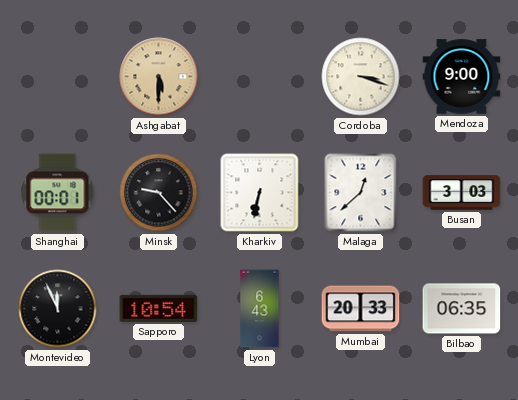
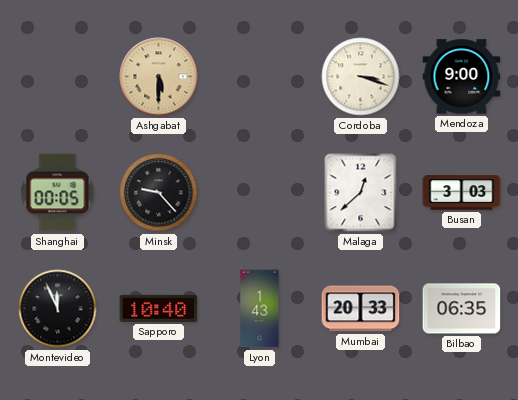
Shanghai: 00:01 -> 00:05
Kharkiv: 6:32 -> none
Sapporo: 10:54 -> 10:40
Lyon: 6:43 -> 1:43
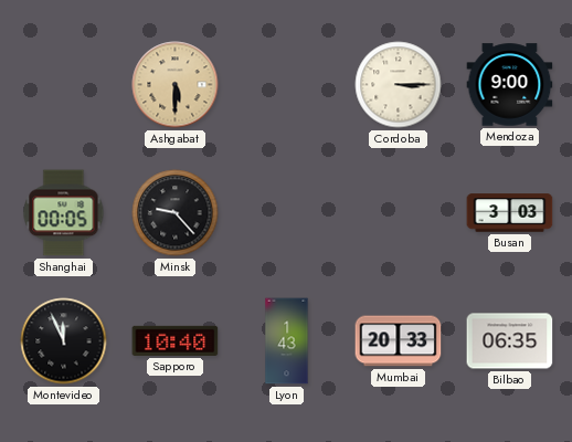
Cordoba: 3:18 -> 3:15
Malaga: 12:38 -> none
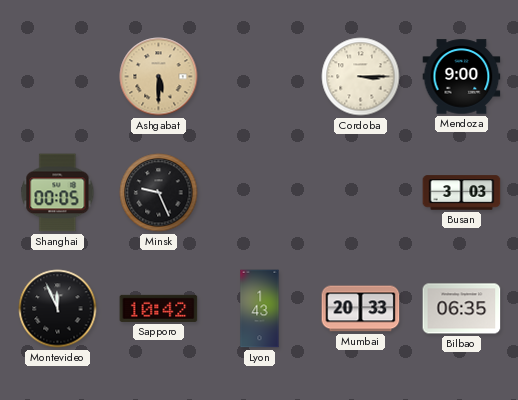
Minsk: 9:23 -> 9:26
Sapporo: 10:40 -> 10:42
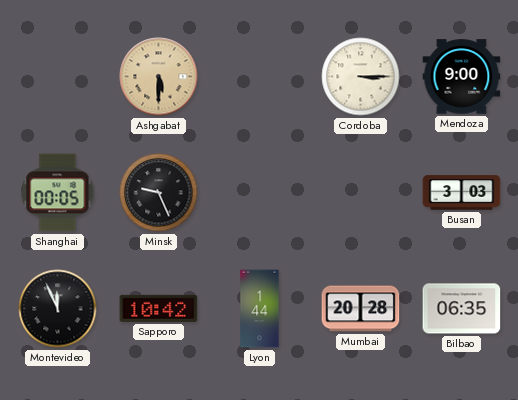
Lyon: 1:43 -> 1:44
Mumbai: 20:33 -> 20:28
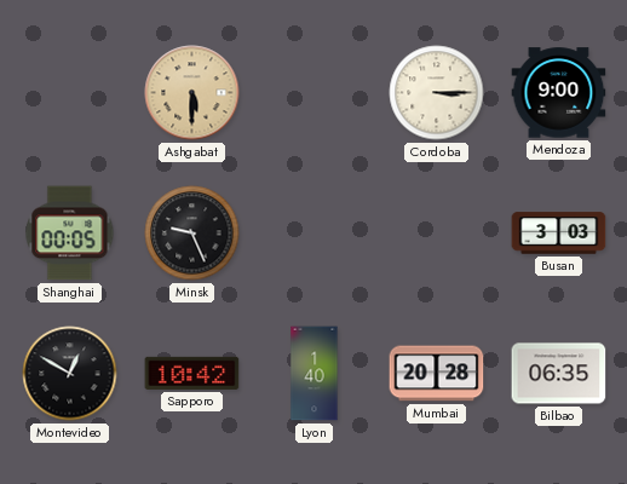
Montevideo: 11:56 -> 12:50
Lyon: 1:44 -> 1:40
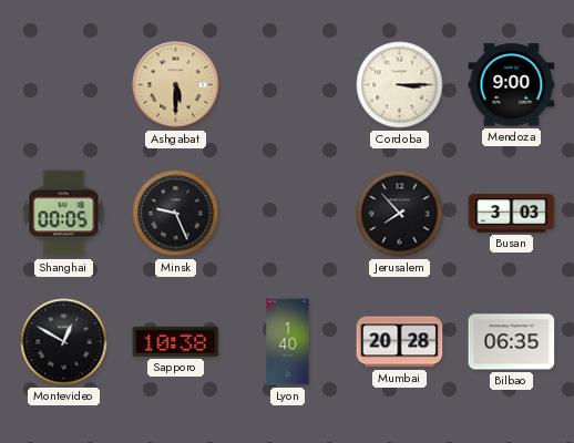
Jerusalem: none -> 7:53
Sapporo: 10:42 -> 10:38
